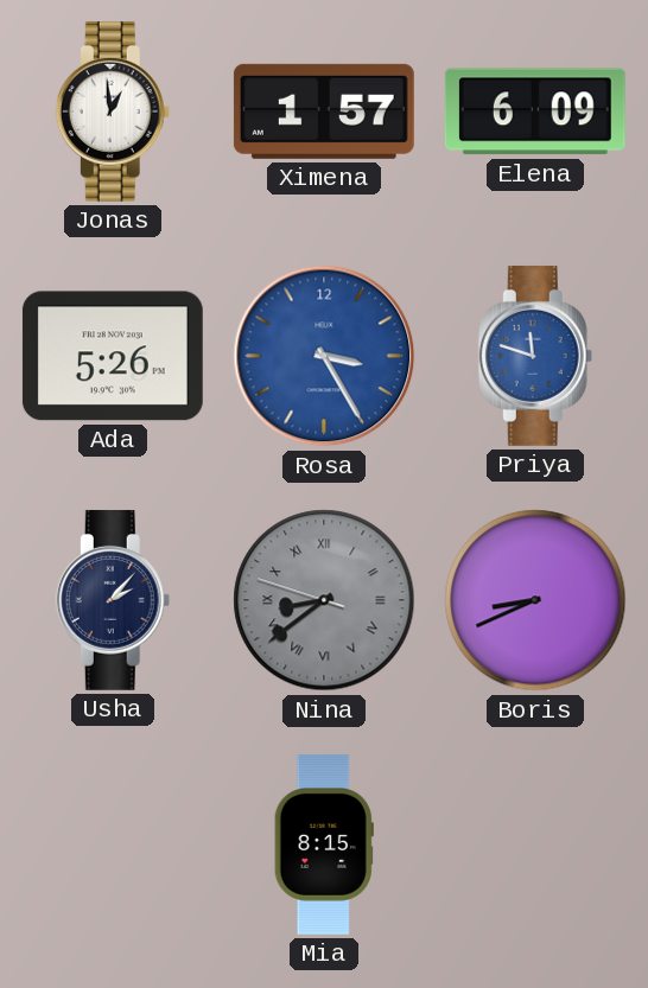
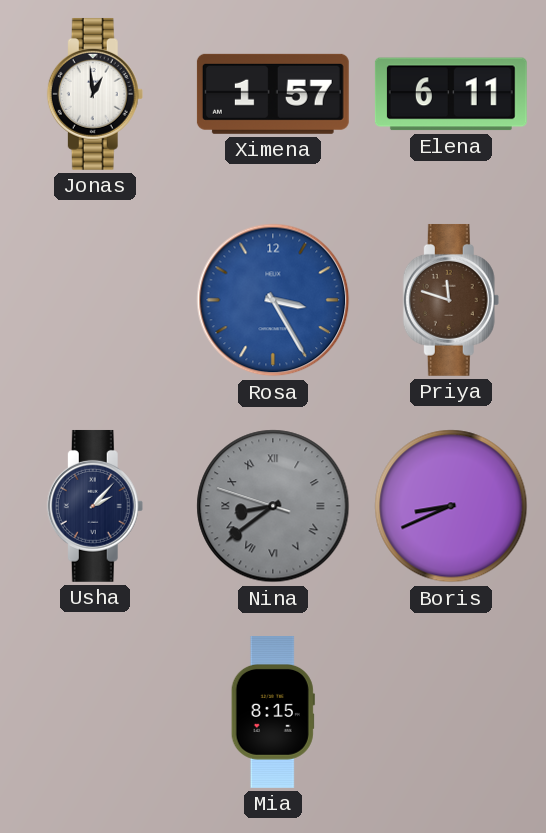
Elena: 6:09 -> 6:11
Ada: 5:26 -> none
Priya dial: blue -> brown
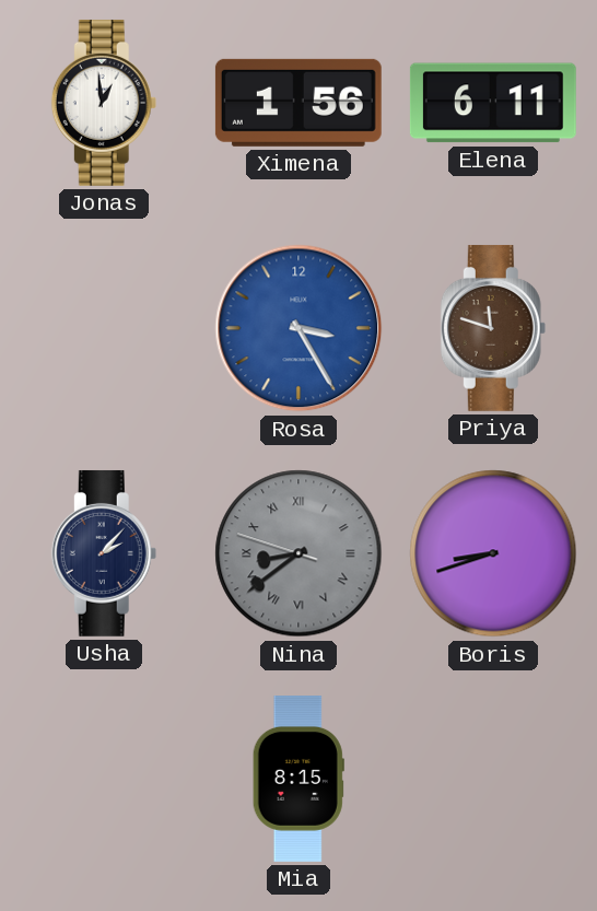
Ximena: 1:57 -> 1:56
Boris: 8:41 -> 8:42
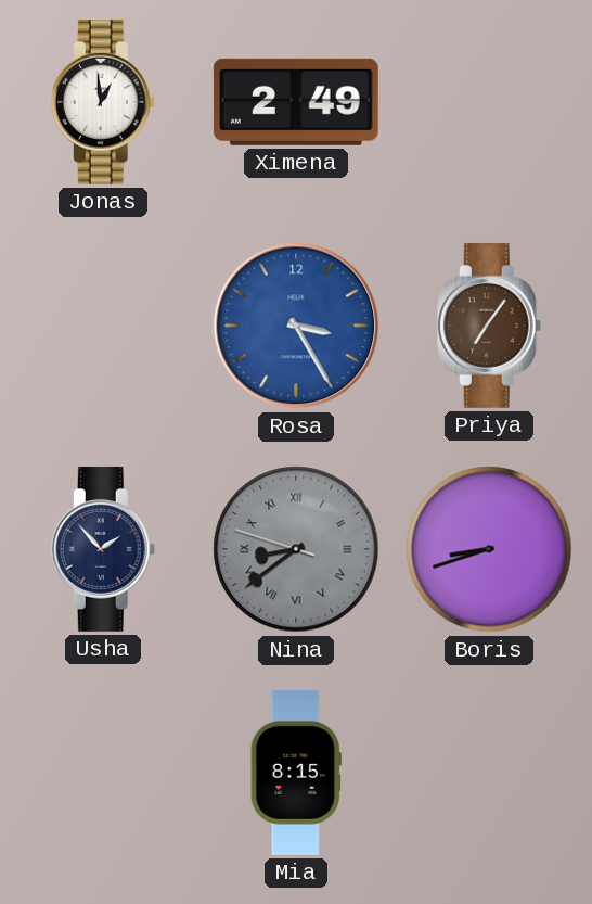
Ximena: 1:56 -> 2:49
Elena: 6:11 -> none
Priya: 11:48 -> 7:06
Usha: 2:07 -> 1:53
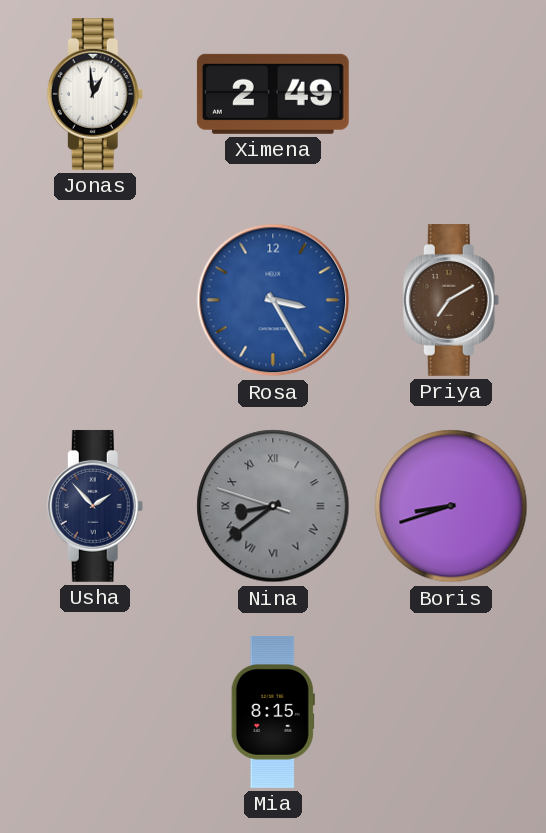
Priya: 7:06 -> 7:10
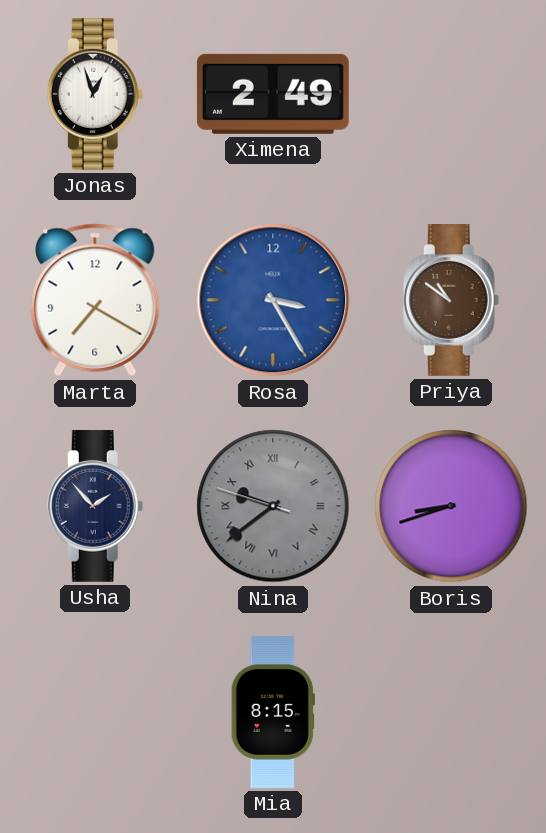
Jonas: 12:59 -> 12:57
Marta: none -> 7:20
Priya: 7:10 -> 10:51
Nina: 8:38 -> 9:38
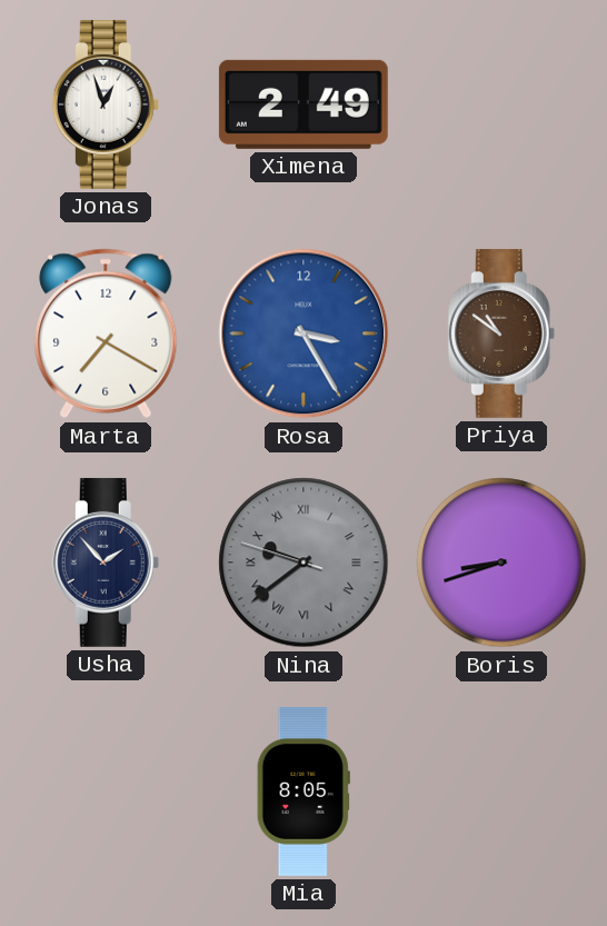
Mia: 8:15 -> 8:05
